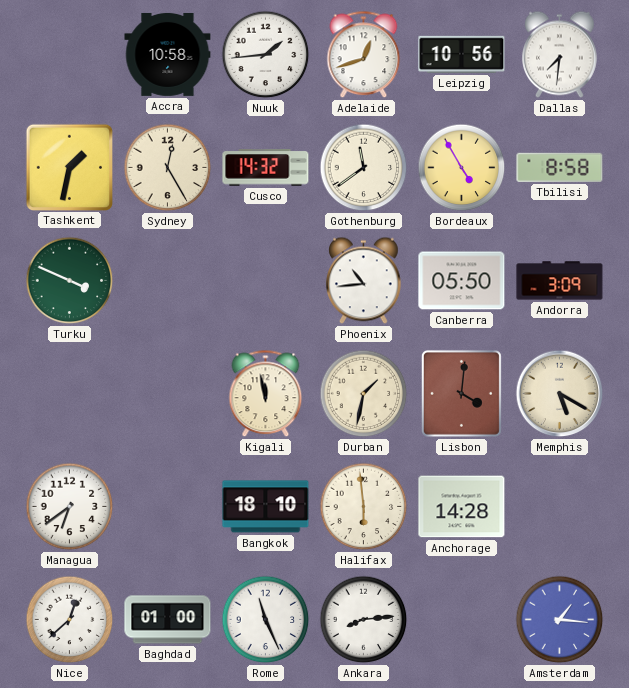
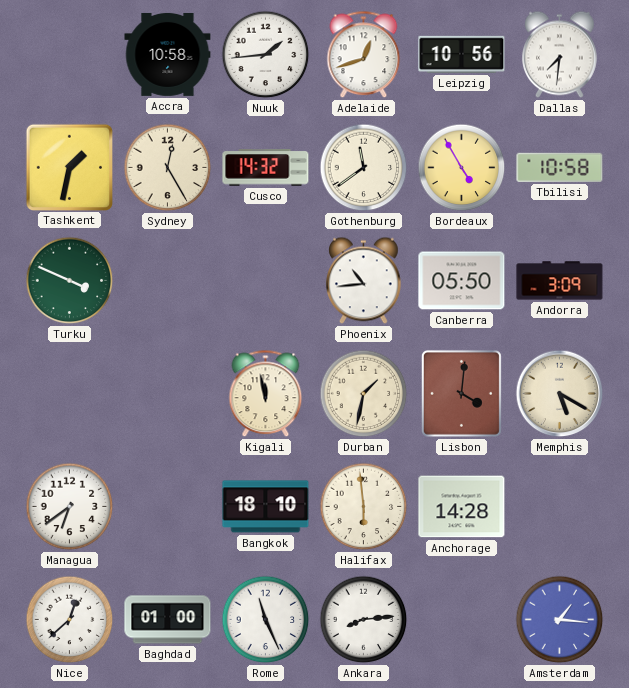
Tbilisi: 8:58 -> 10:58
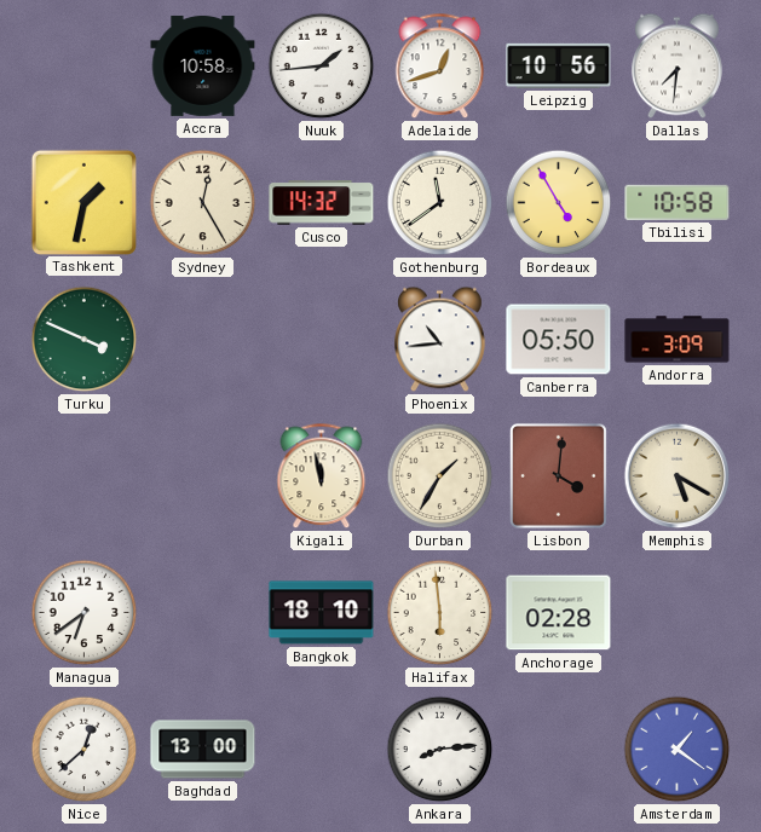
Durban: 1:32 -> 1:35
Anchorage: 14:28 -> 02:28
Baghdad: 01:00 -> 13:00
Rome: 11:26 -> none
Amsterdam: 1:16 -> 1:21
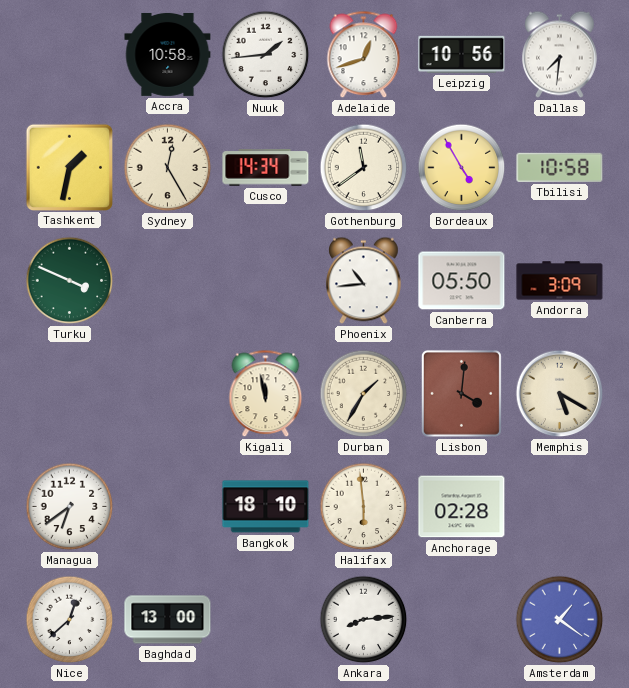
Cusco: 14:32 -> 14:34
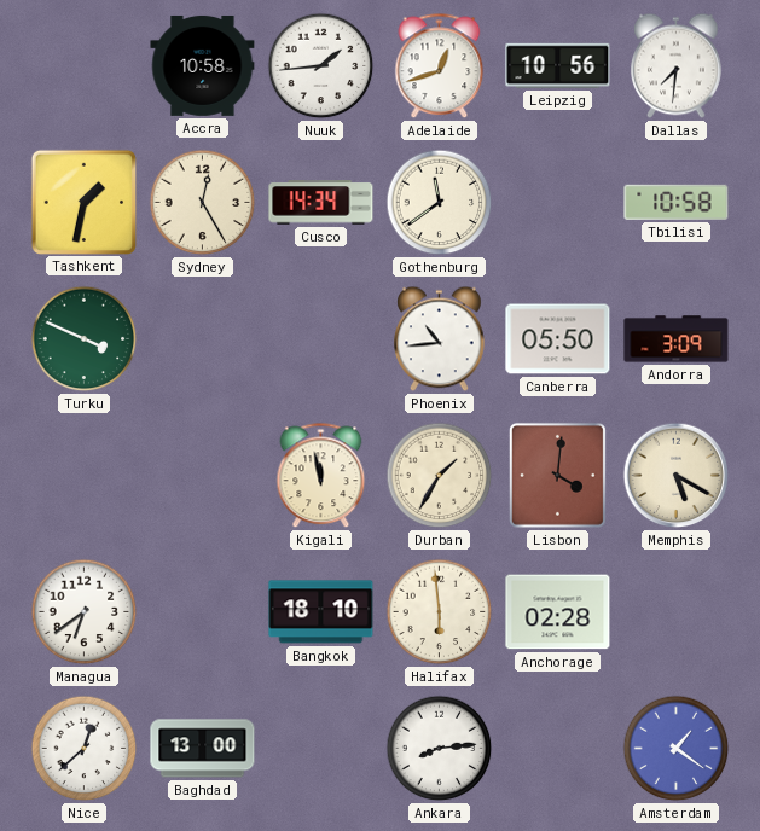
Bordeaux: 4:55 -> none
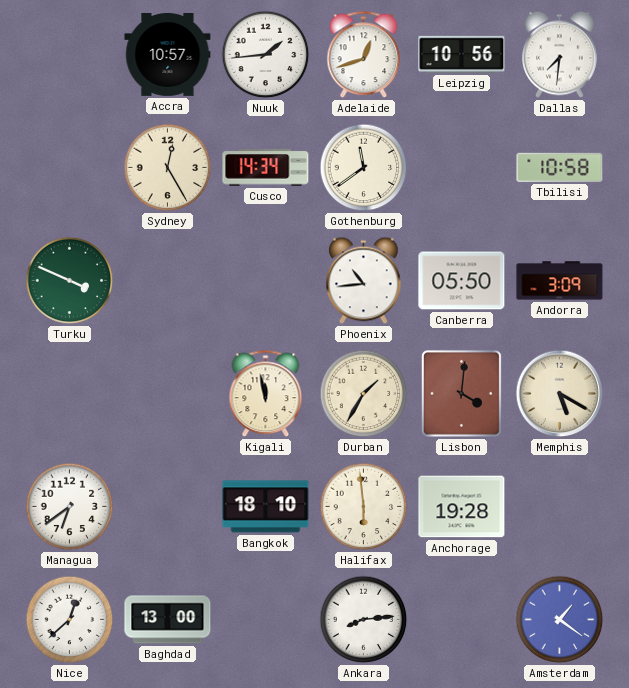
Accra: 10:58 -> 10:57
Tashkent: 1:32 -> none
Anchorage: 02:28 -> 19:28
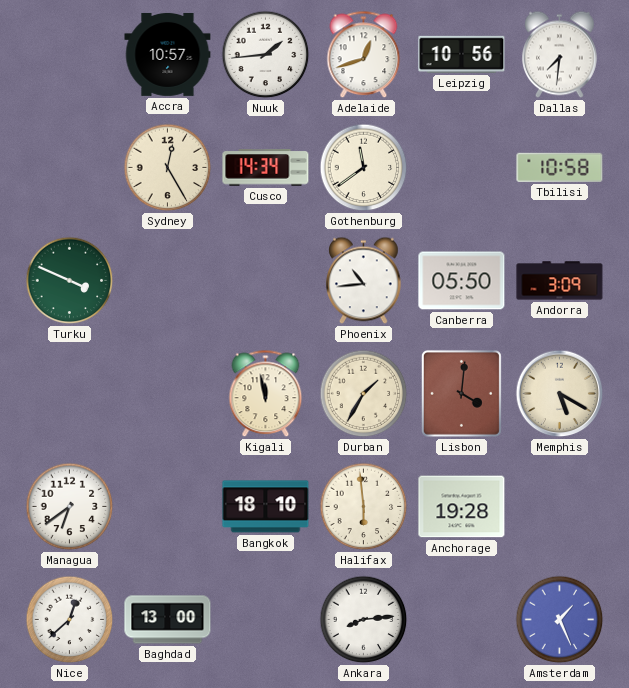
Amsterdam: 1:21 -> 1:26
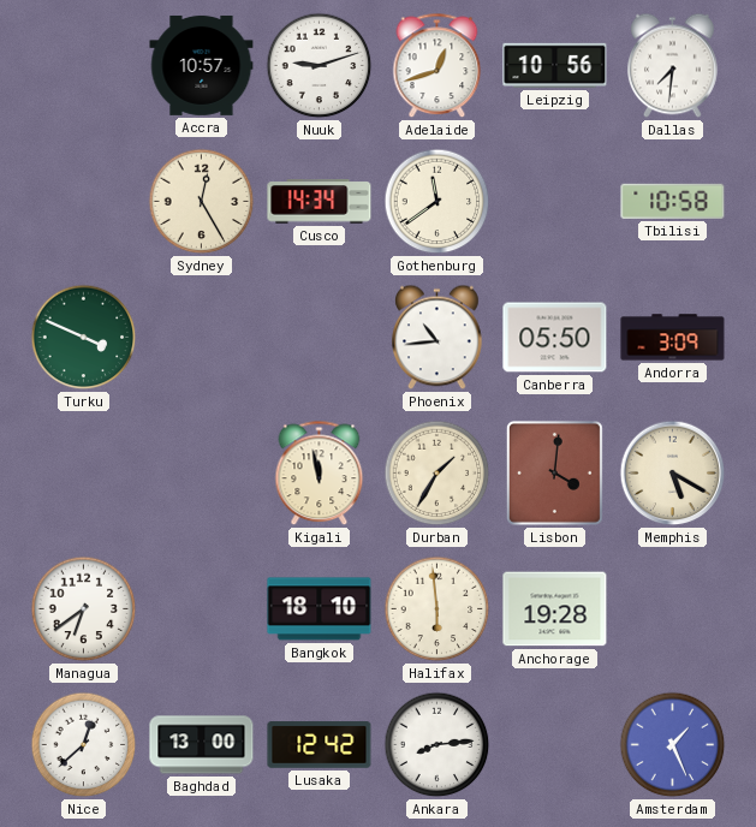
Nuuk: 1:44 -> 9:12
Lusaka: none -> 12:42
